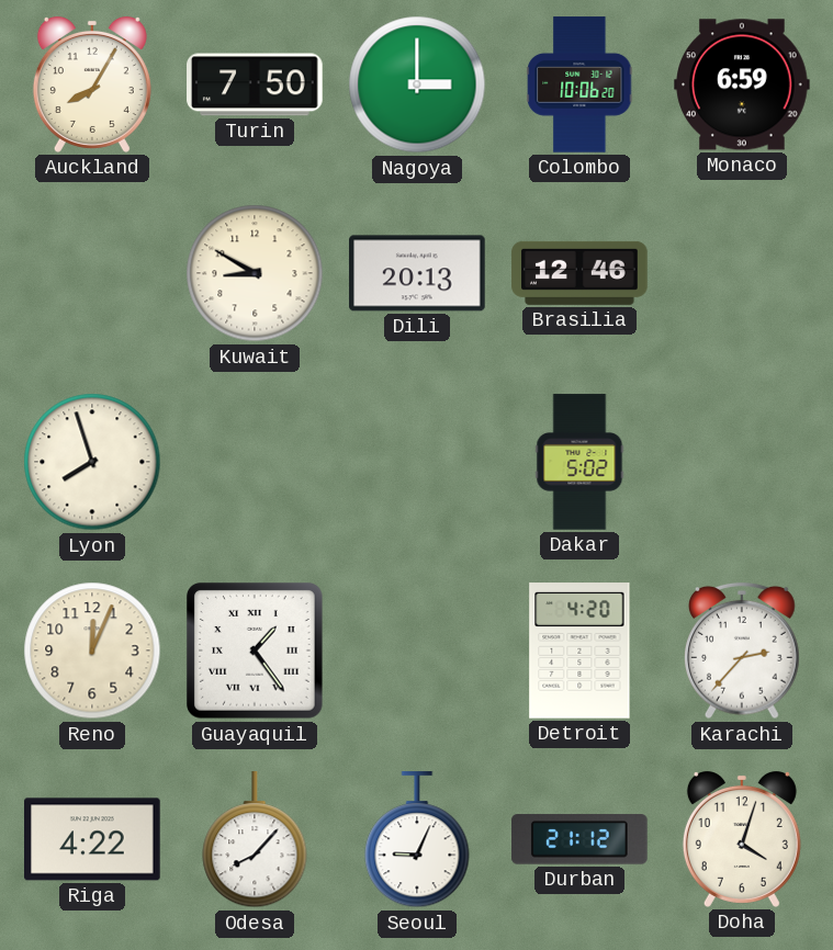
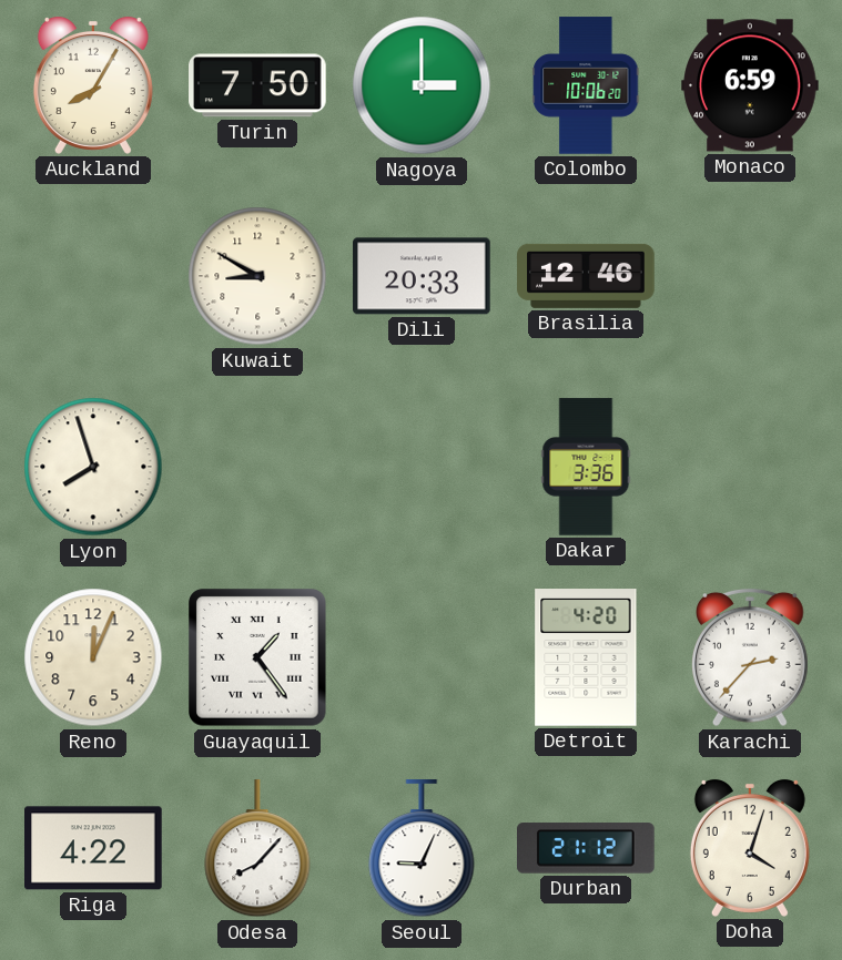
Dili: 20:13 -> 20:33
Dakar: 5:02 -> 3:36
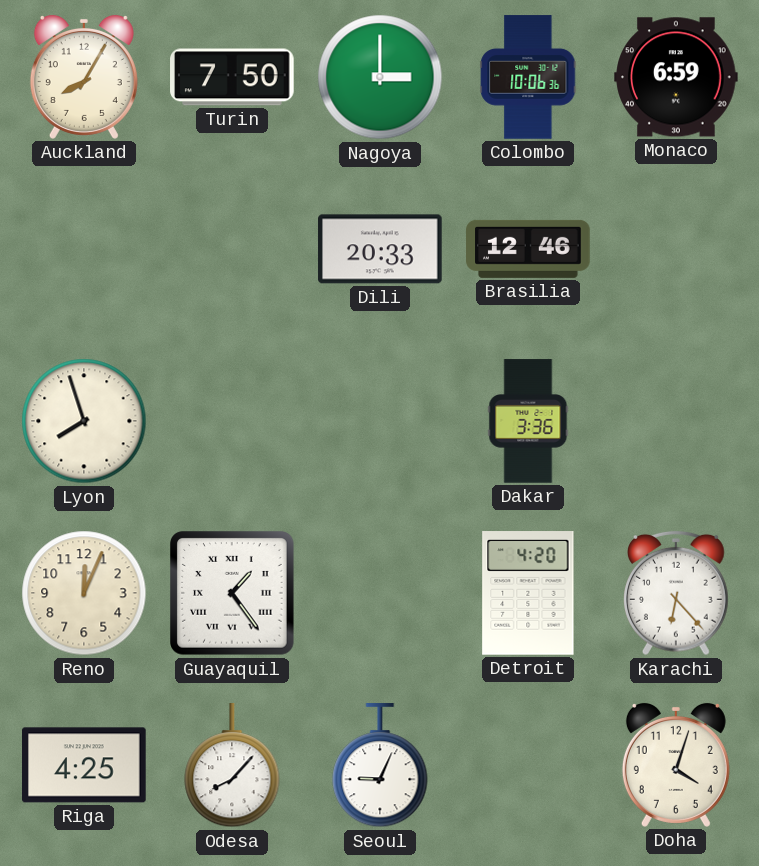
Colombo: 10:06:20 -> 10:06:36
Kuwait: 8:50 -> none
Karachi: 2:37 -> 6:23
Riga: 4:22 -> 4:25
Durban: 21:12 -> none
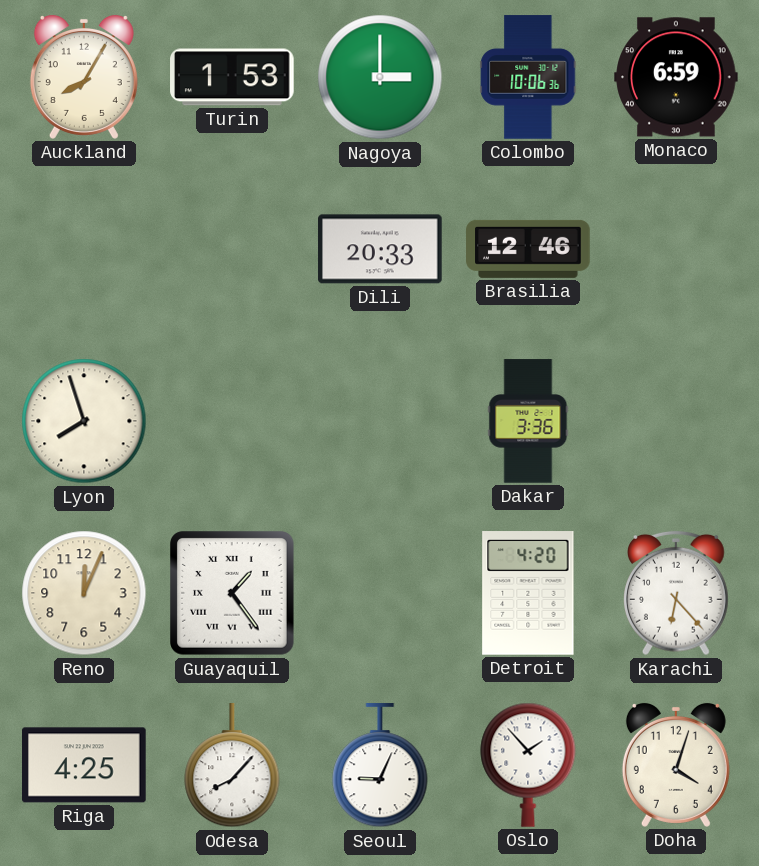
Turin: 7:50 -> 1:53
Oslo: none -> 1:53
